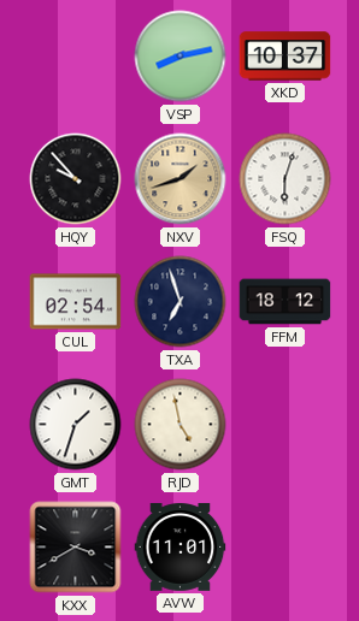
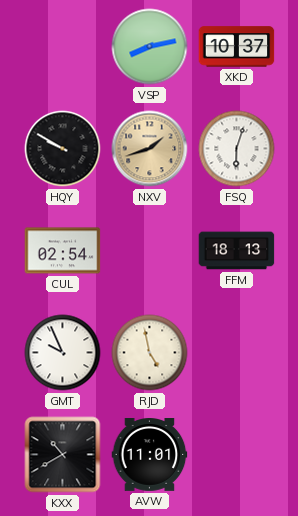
HQY: 9:53 -> 9:50
TXA: 6:57 -> none
FFM: 18:12 -> 18:13
GMT: 1:33 -> 9:56
KXX: 3:40 -> 10:40
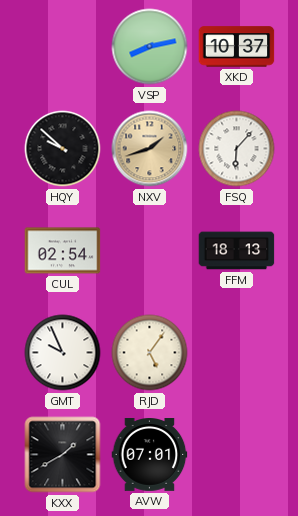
HQY: 9:50 -> 9:52
FSQ: 6:03 -> 6:07
RJD: 4:58 -> 5:06
KXX: 10:40 -> 1:40
AVW: 11:01 -> 07:01
